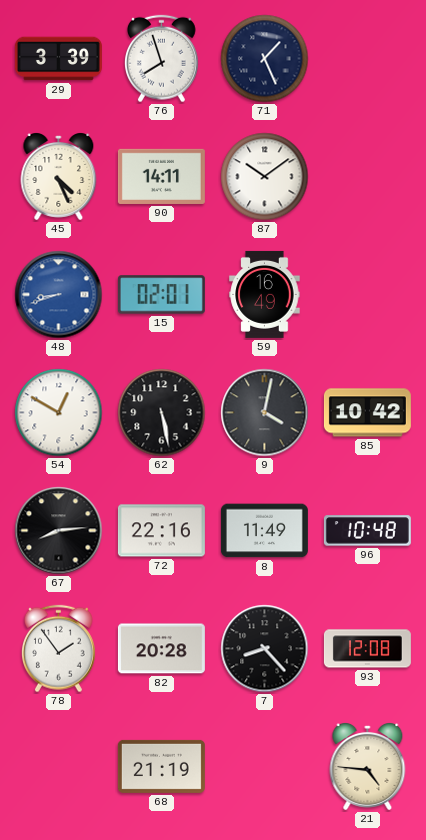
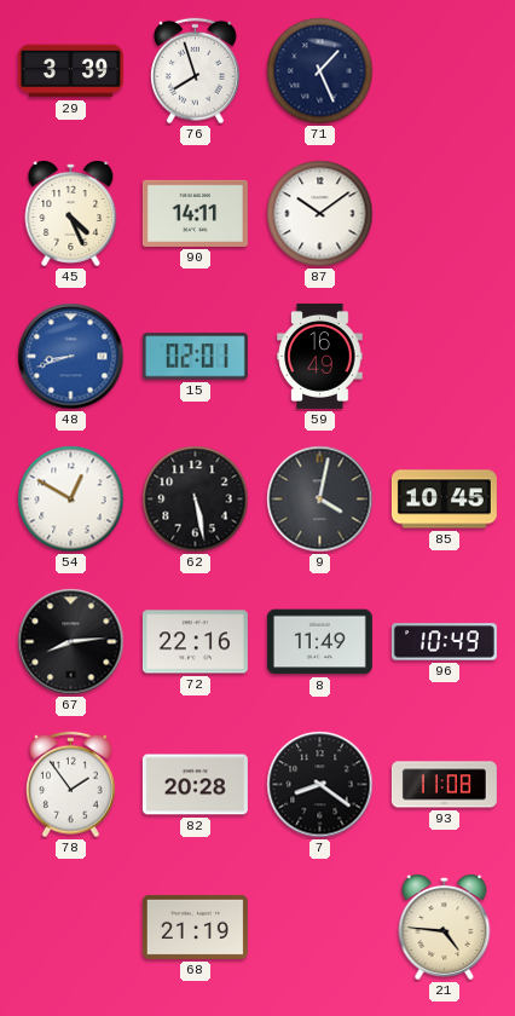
85: 10:42 -> 10:45
96: 10:48 -> 10:49
7: 8:23 -> 8:21
93: 12:08 -> 11:08
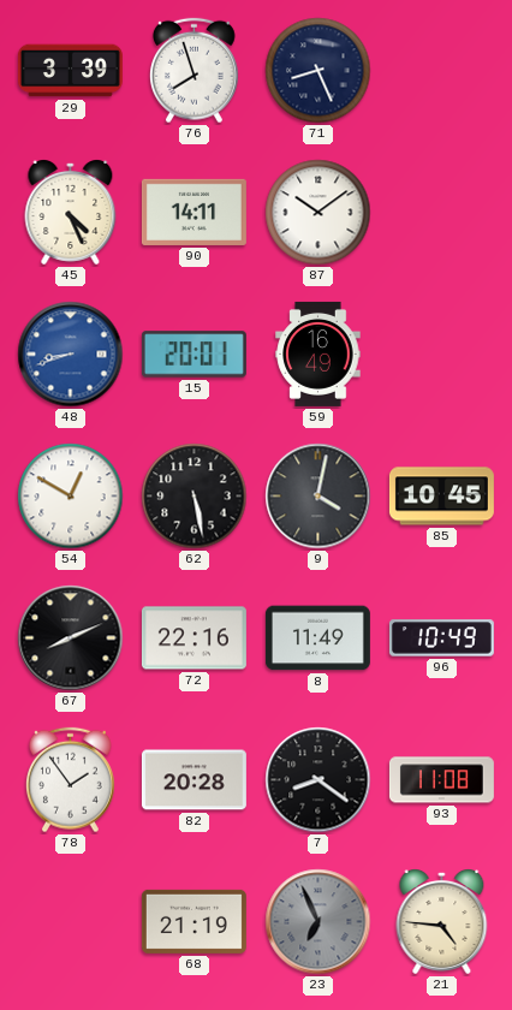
71: 1:26 -> 8:26
15: 02:01 -> 20:01
67: 8:14 -> 8:11
23: none -> 6:56
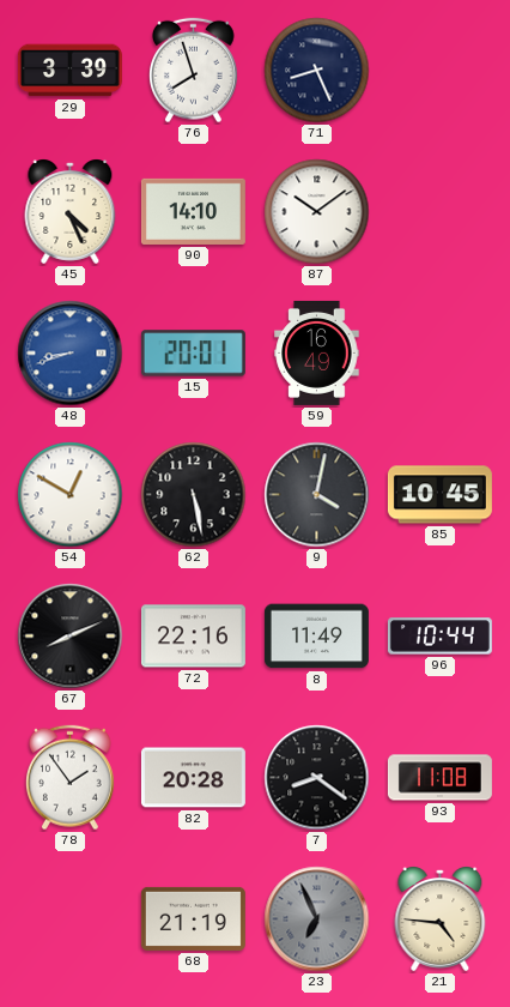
90: 14:11 -> 14:10
96: 10:49 -> 10:44
